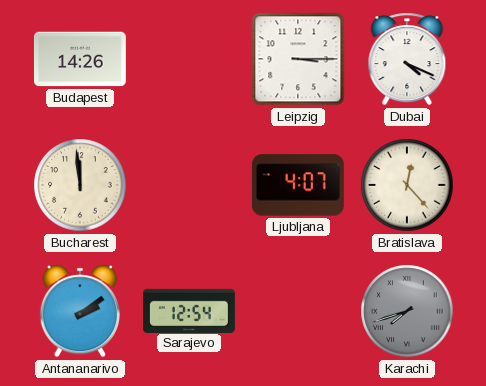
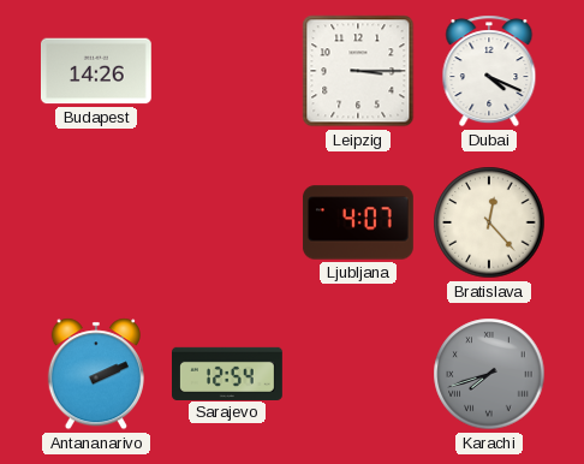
Bucharest: 11:59 -> none
Antananarivo: 2:09 -> 2:11
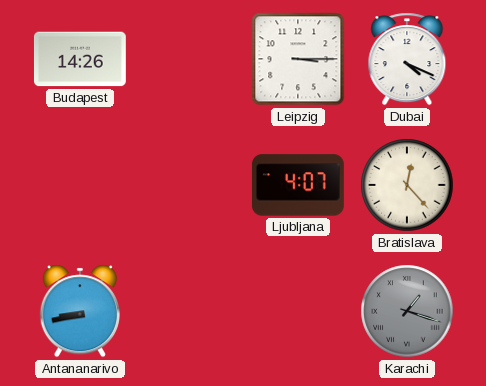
Antananarivo: 2:11 -> 8:43
Sarajevo: 12:54 -> none
Karachi: 7:42 -> 1:18
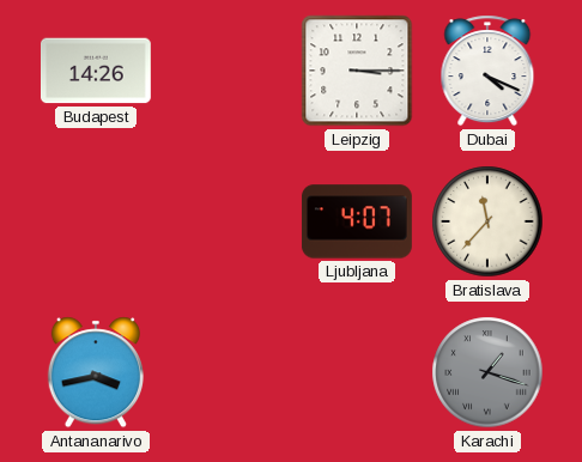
Bratislava: 12:23 -> 11:37
Antananarivo: 8:43 -> 3:43
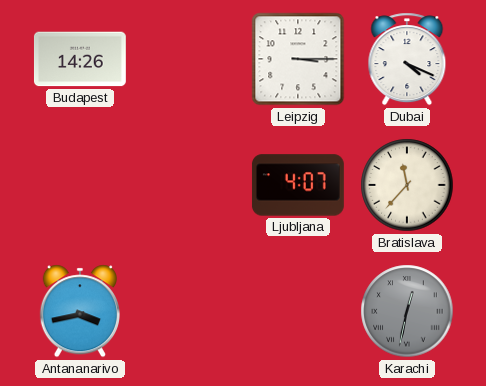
Karachi: 1:18 -> 12:32
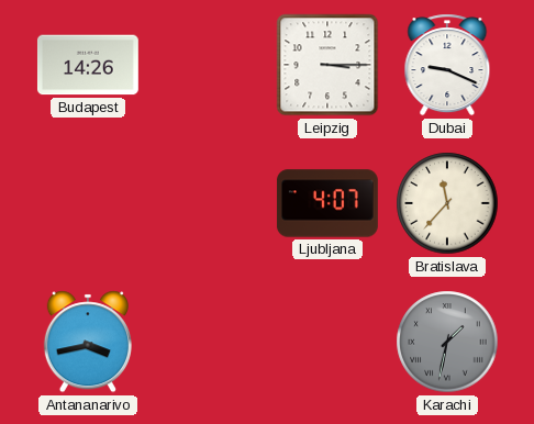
Dubai: 4:19 -> 9:19
Karachi: 12:32 -> 1:32
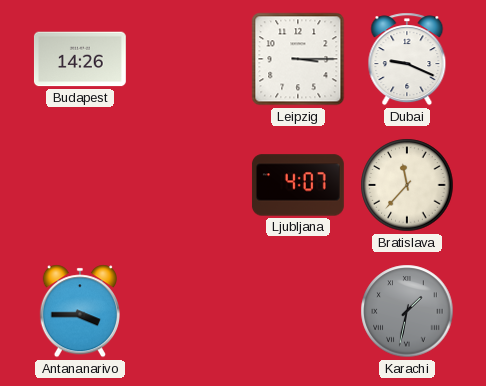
Antananarivo: 3:43 -> 3:45
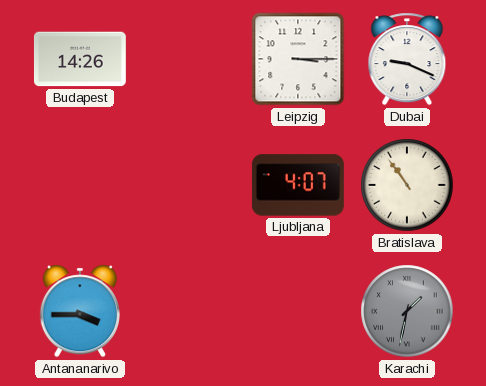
Bratislava: 11:37 -> 10:54
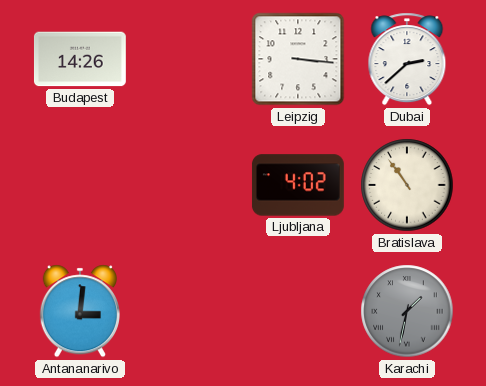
Leipzig: 3:15 -> 3:16
Dubai: 9:19 -> 2:38
Ljubljana: 4:07 -> 4:02
Antananarivo: 3:45 -> 3:01
